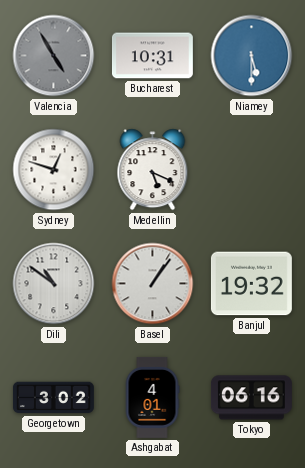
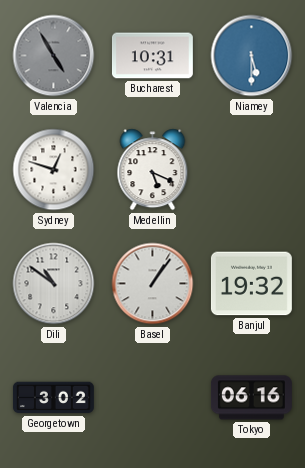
Ashgabat: 4:01 -> none
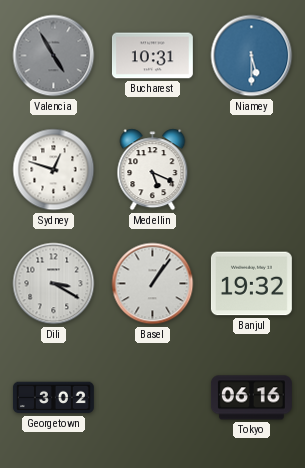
Dili: 10:51 -> 3:20
